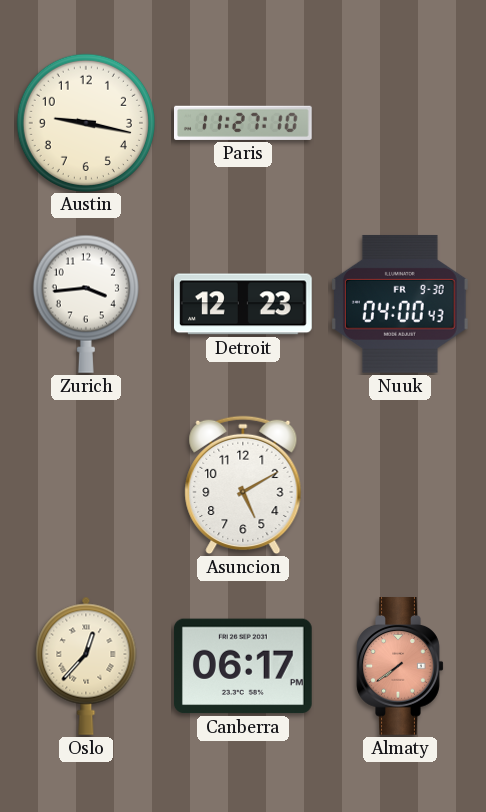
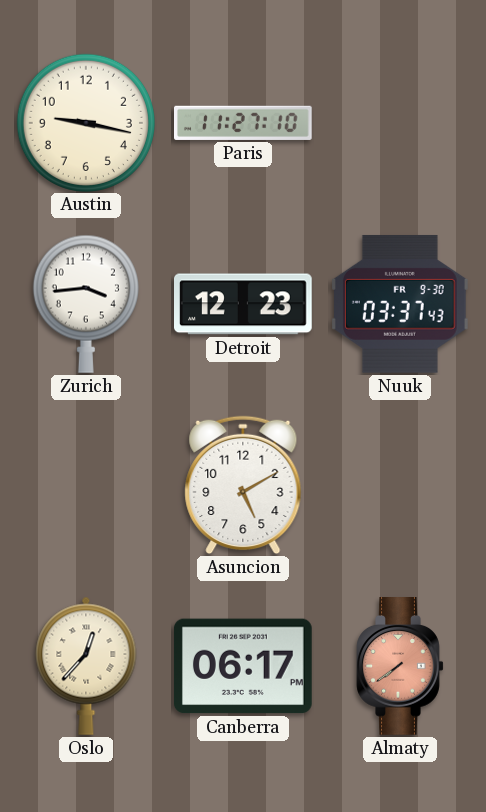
Nuuk: 04:00 -> 03:37
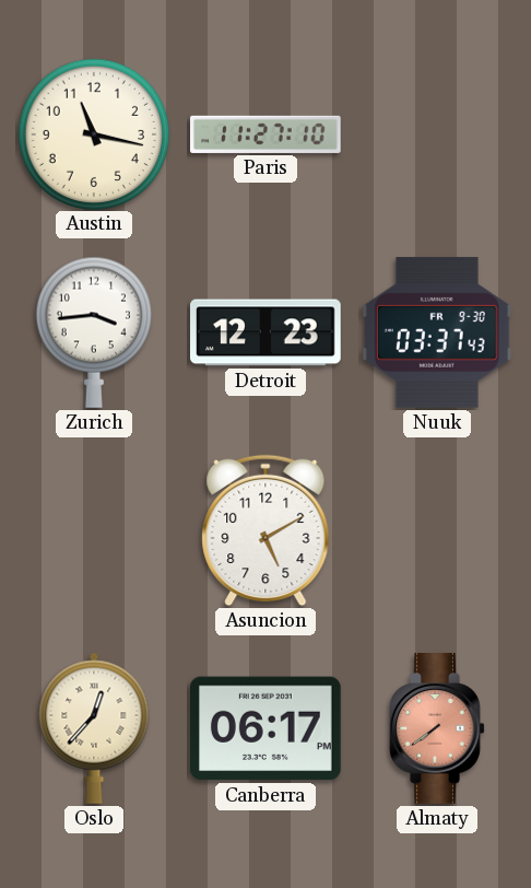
Austin: 9:17 -> 11:17
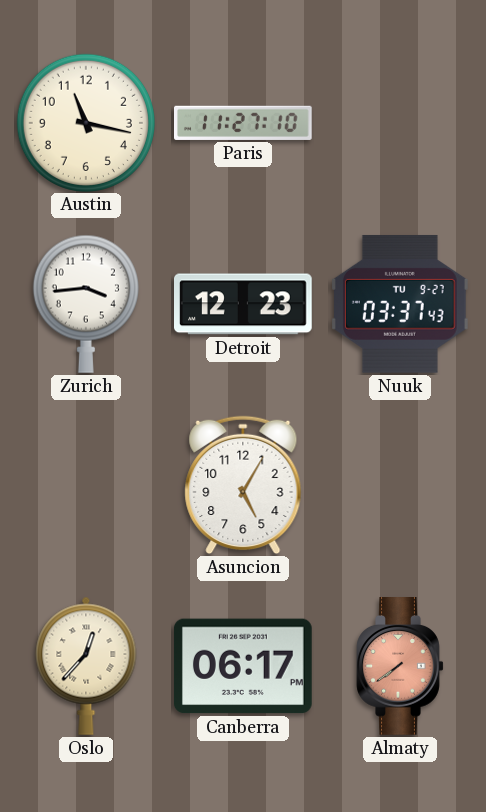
Nuuk date: FR 9-30 -> TU 9-27
Asuncion: 5:10 -> 5:05
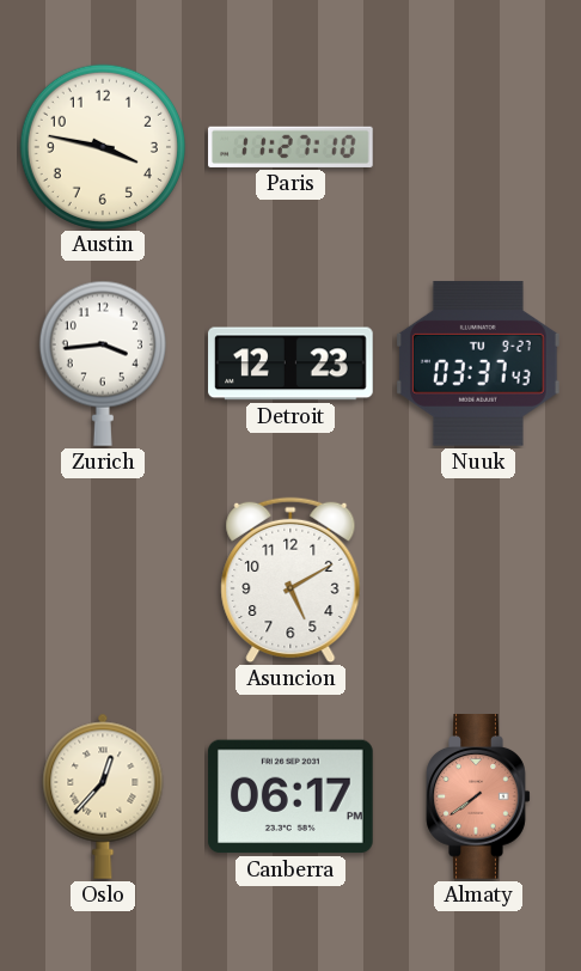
Austin: 11:17 -> 3:47
Asuncion: 5:05 -> 5:10
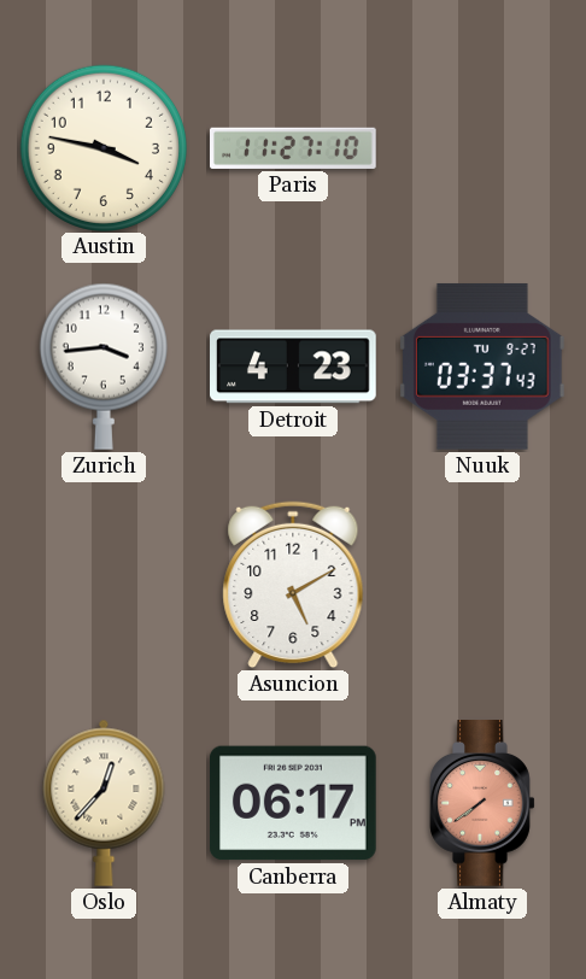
Detroit: 12:23 -> 4:23
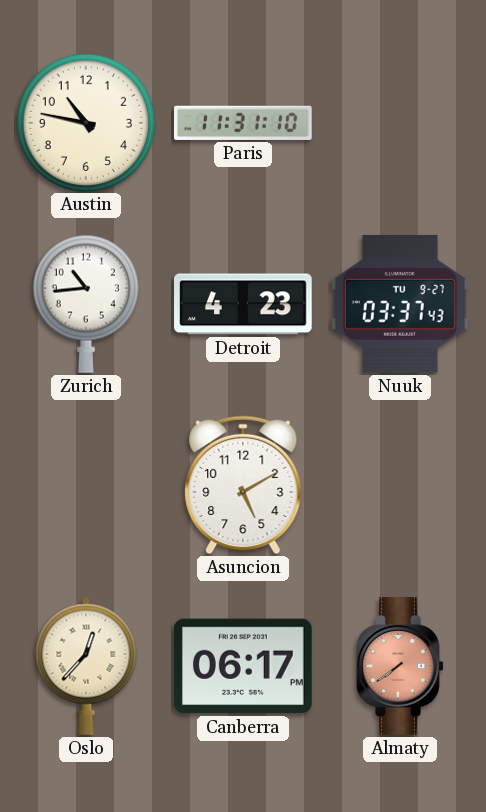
Austin: 3:47 -> 10:47
Paris: 11:27 -> 11:31
Zurich: 3:44 -> 10:44
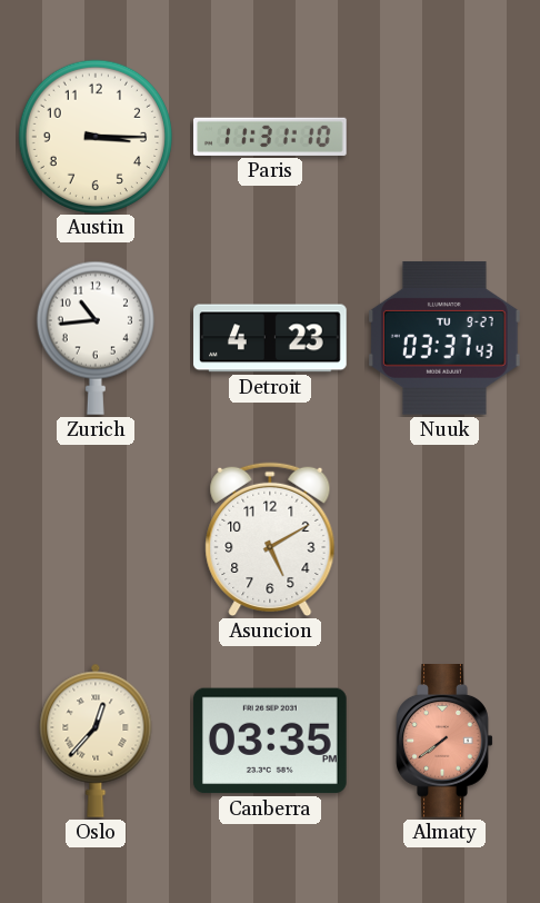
Austin: 10:47 -> 3:15
Canberra: 06:17 -> 03:35
